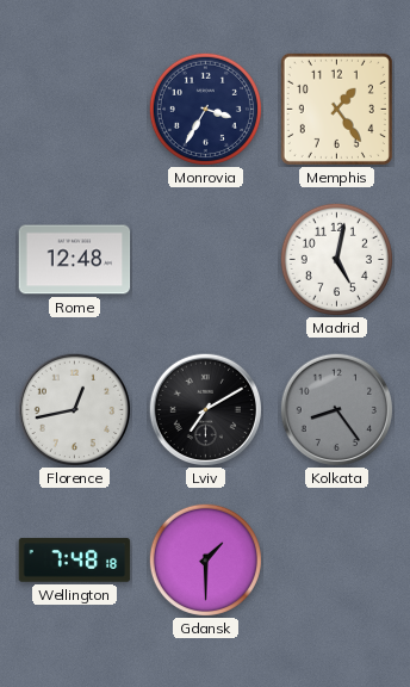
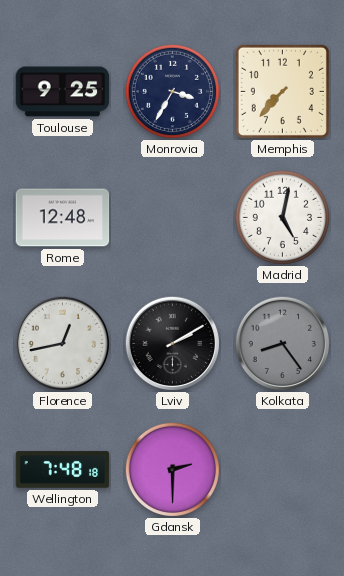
Toulouse: none -> 9:25
Memphis: 1:24 -> 7:37
Lviv: 7:10 -> 2:10
Gdansk: 1:30 -> 2:30
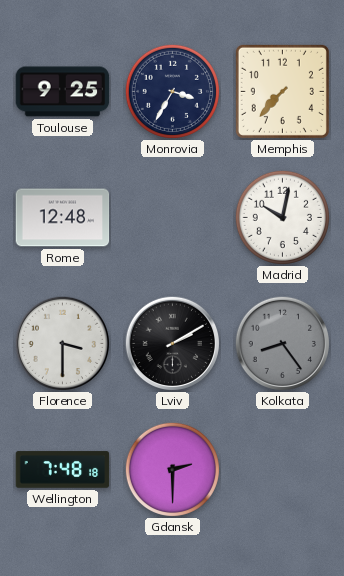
Madrid: 5:02 -> 10:02
Florence: 12:43 -> 3:30
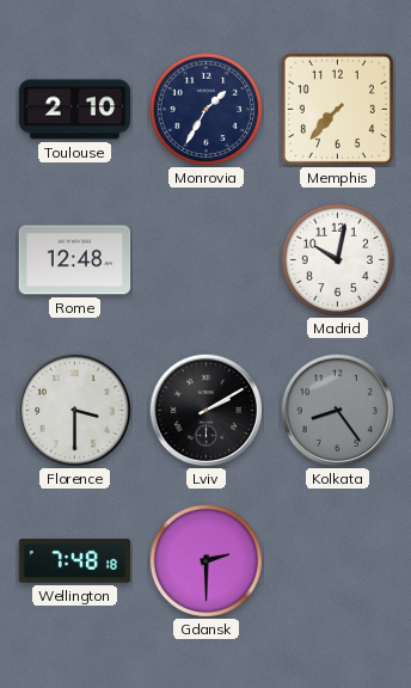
Toulouse: 9:25 -> 2:10
Monrovia: 3:35 -> 1:35
